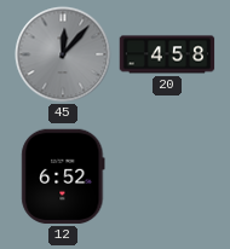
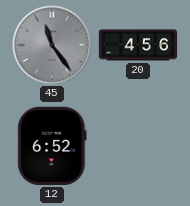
45: 12:07 -> 11:24
20: 4:58 -> 4:56
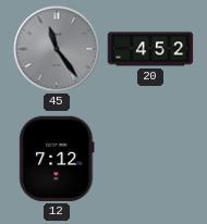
20: 4:56 -> 4:52
12: 6:52 -> 7:12
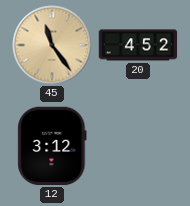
45 dial: grey -> champagne
12: 7:12 -> 3:12
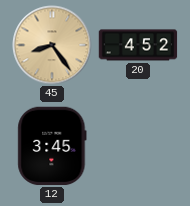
45: 11:24 -> 8:24
12: 3:12 -> 3:45
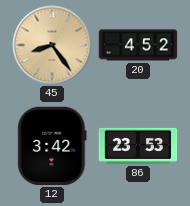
12: 3:45 -> 3:42
86: none -> 23:53
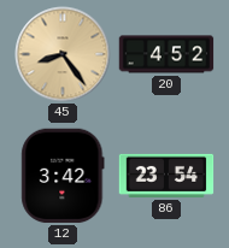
86: 23:53 -> 23:54
